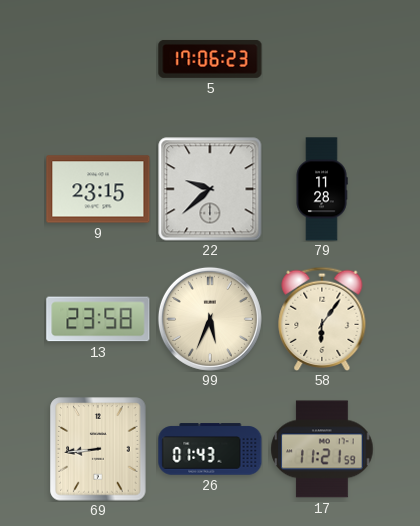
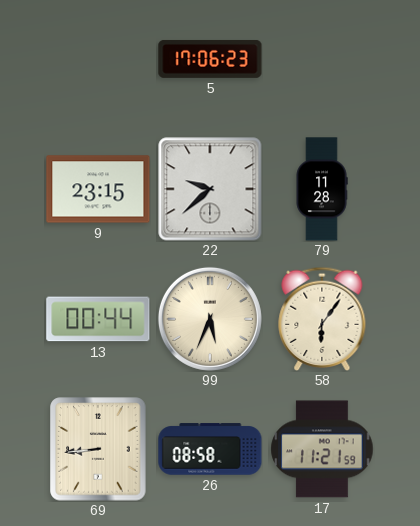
13: 23:58 -> 00:44
26: 01:43 -> 08:58
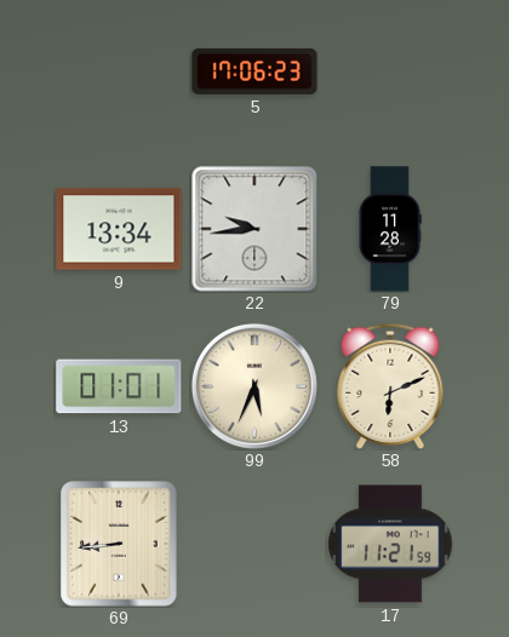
9: 23:15 -> 13:34
22: 9:38 -> 9:44
13: 00:44 -> 01:01
58: 6:06 -> 6:11
26: 08:58 -> none
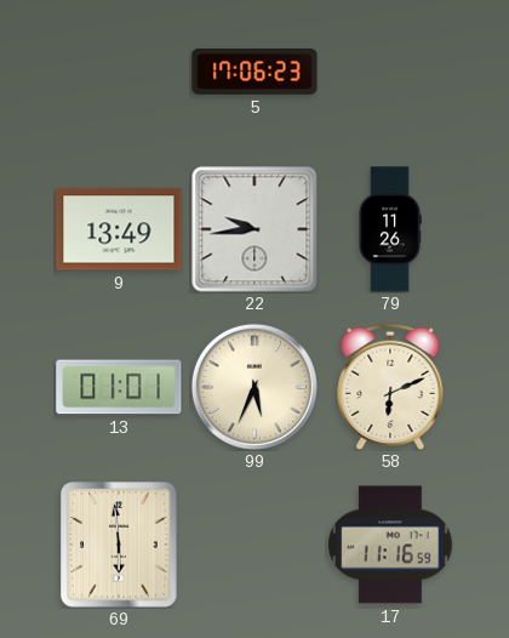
9: 13:34 -> 13:49
79: 11:28 -> 11:26
69: 8:44 -> 5:59
17: 11:21 -> 11:16
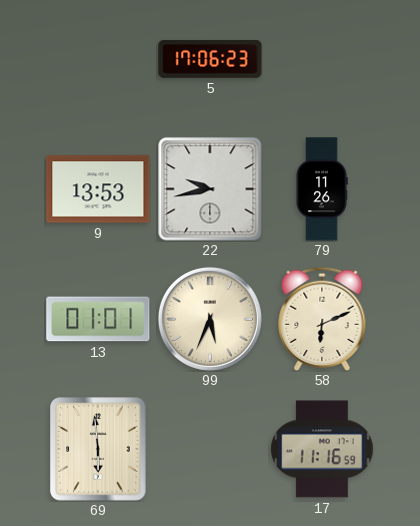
9: 13:49 -> 13:53
22: 9:44 -> 9:43
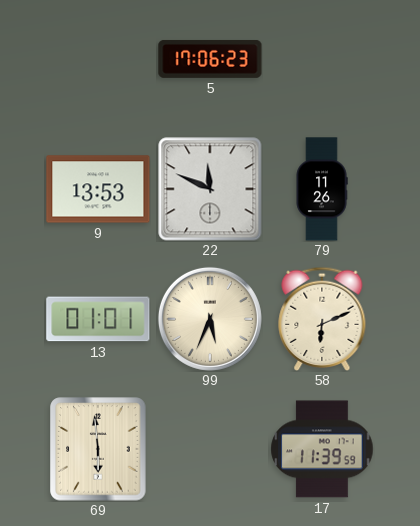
22: 9:43 -> 11:49
17: 11:16 -> 11:39
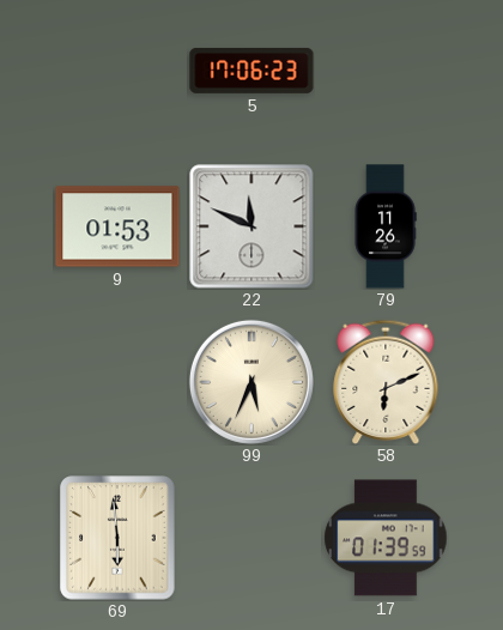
9: 13:53 -> 01:53
13: 01:01 -> none
17: 11:39 -> 01:39
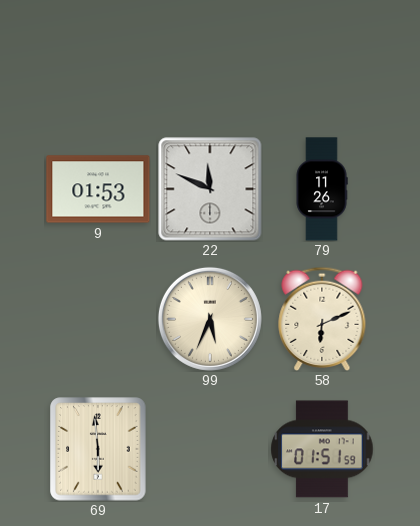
5: 17:06 -> none
17: 01:39 -> 01:51
